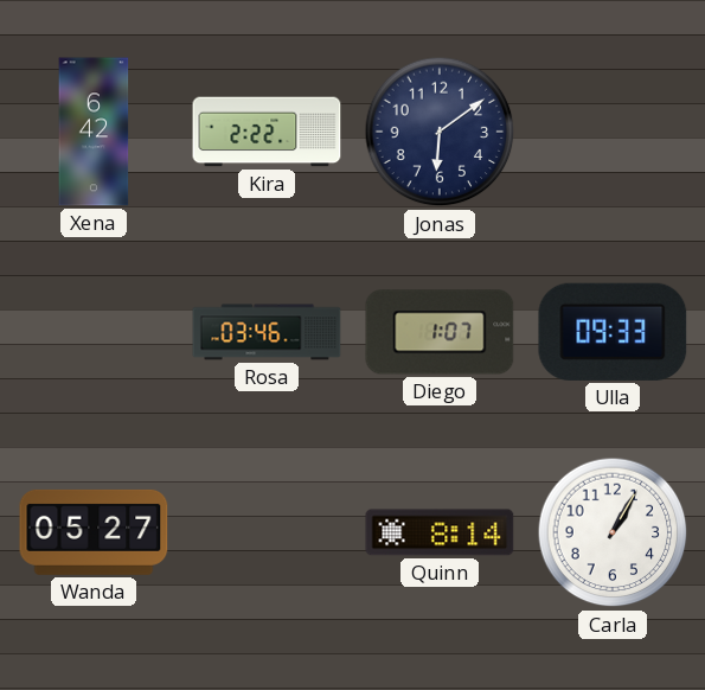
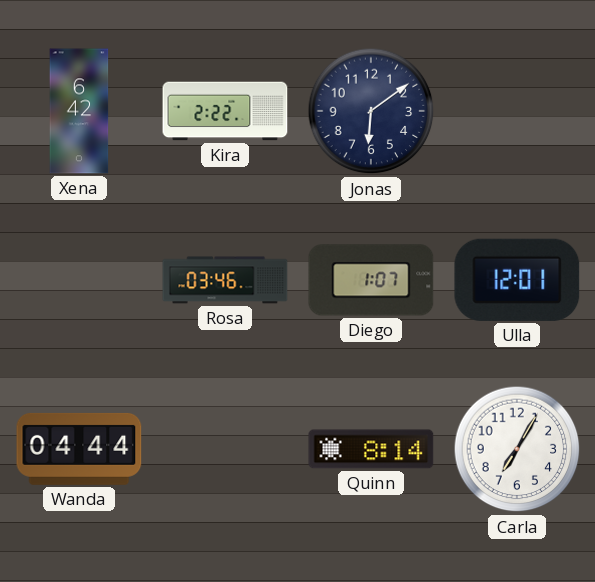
Ulla: 09:33 -> 12:01
Wanda: 05:27 -> 04:44
Carla: 1:05 -> 7:05
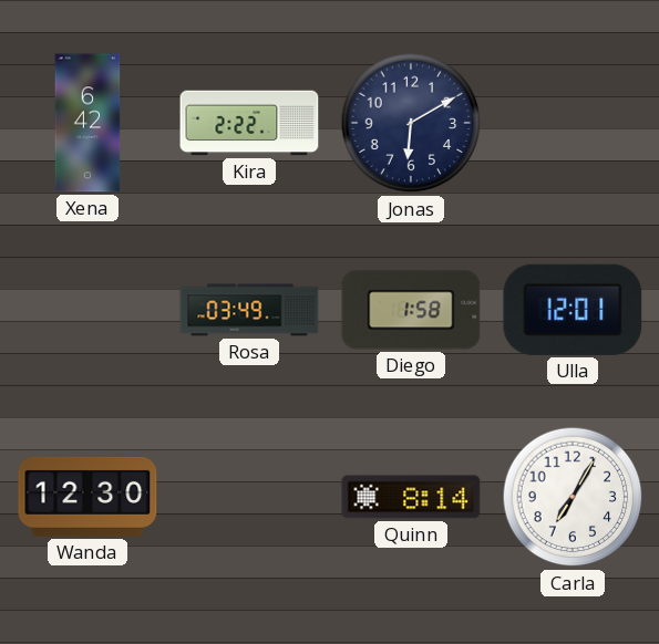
Jonas: 6:09 -> 6:10
Rosa: 03:46 -> 03:49
Diego: 1:07 -> 1:58
Wanda: 04:44 -> 12:30
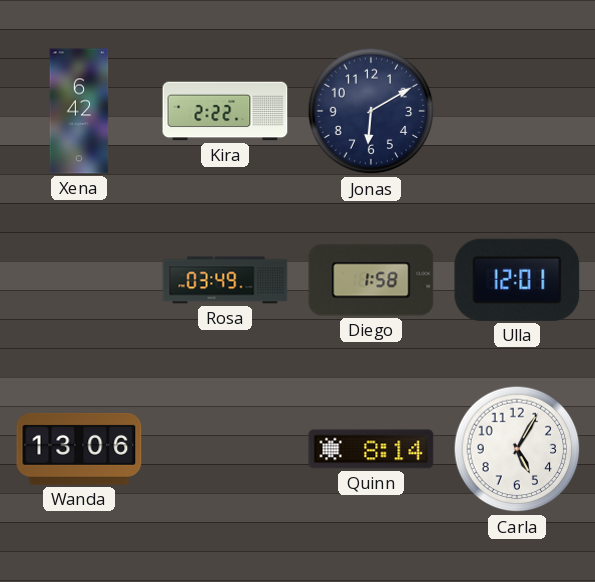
Wanda: 12:30 -> 13:06
Carla: 7:05 -> 5:05
